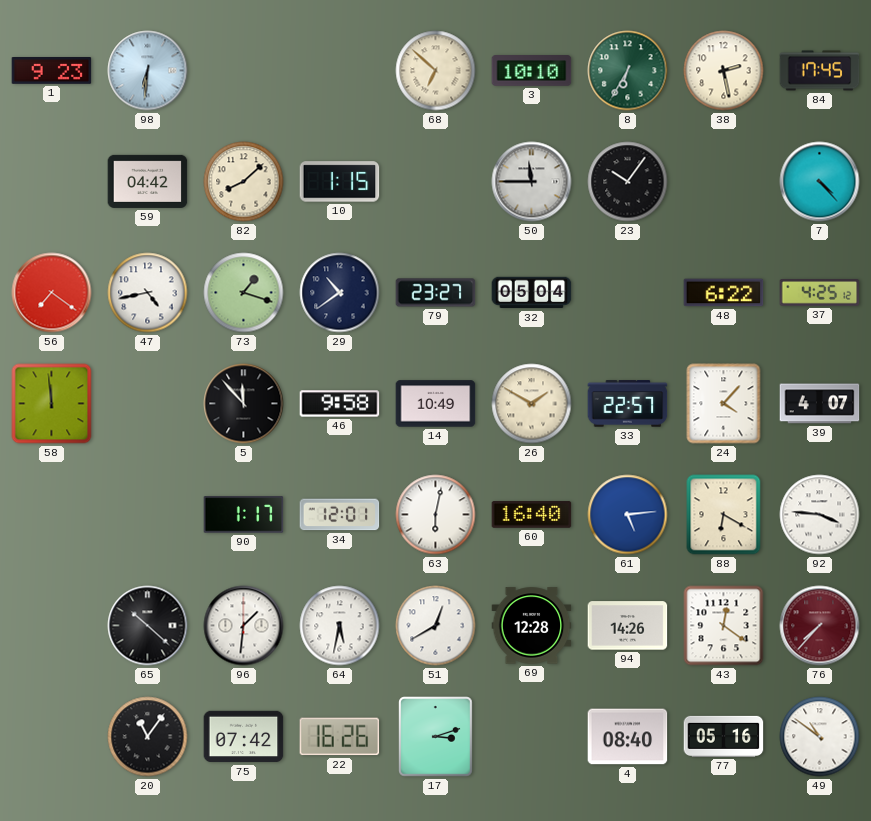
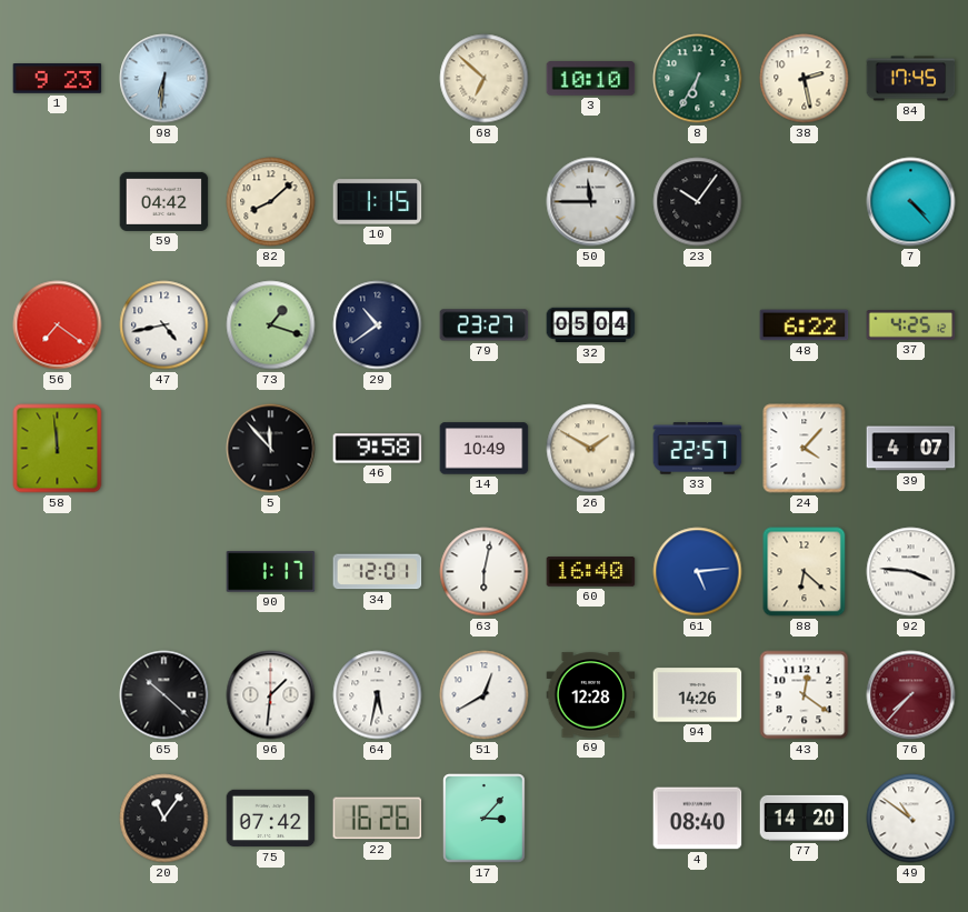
88: 6:20 -> 6:22
17: 3:12 -> 3:07
77: 05:16 -> 14:20
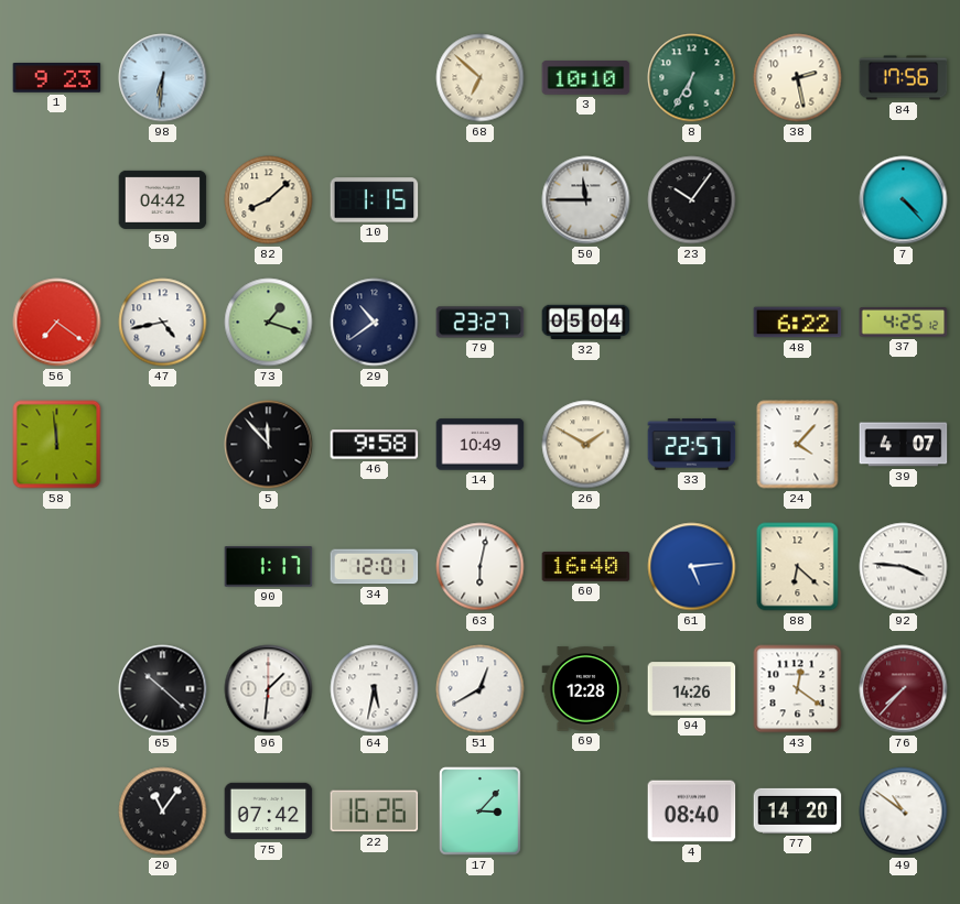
84: 17:45 -> 17:56
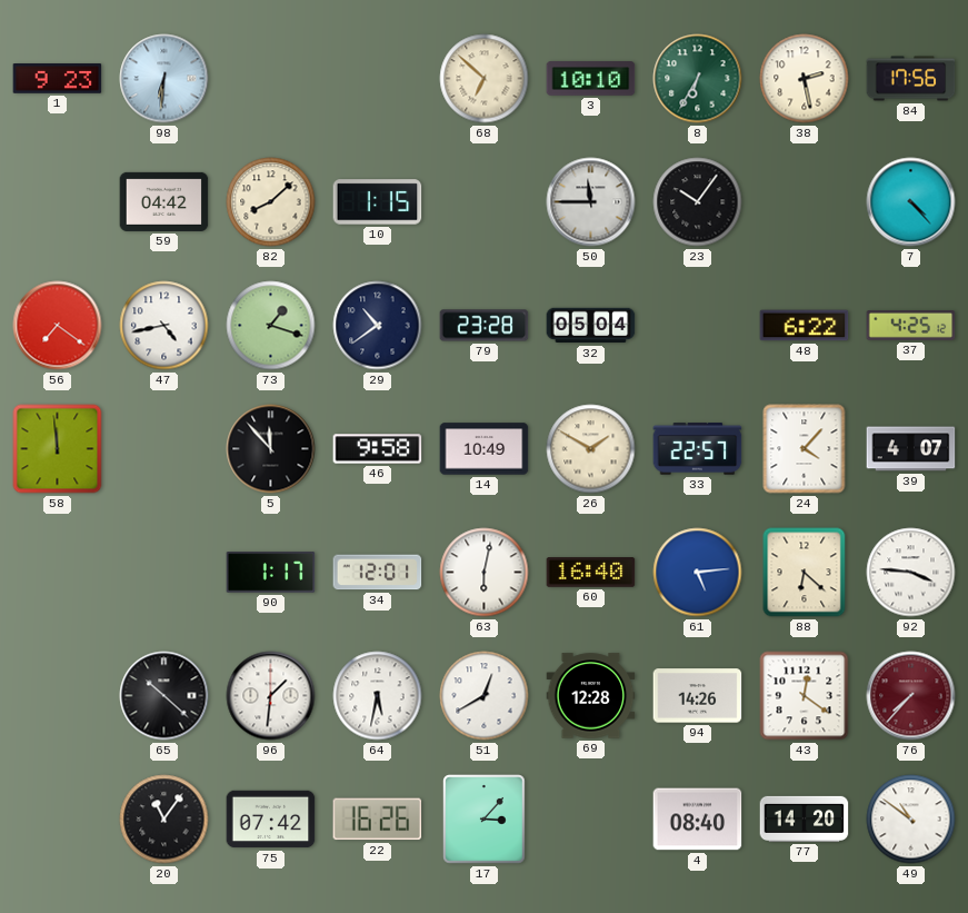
79: 23:27 -> 23:28
